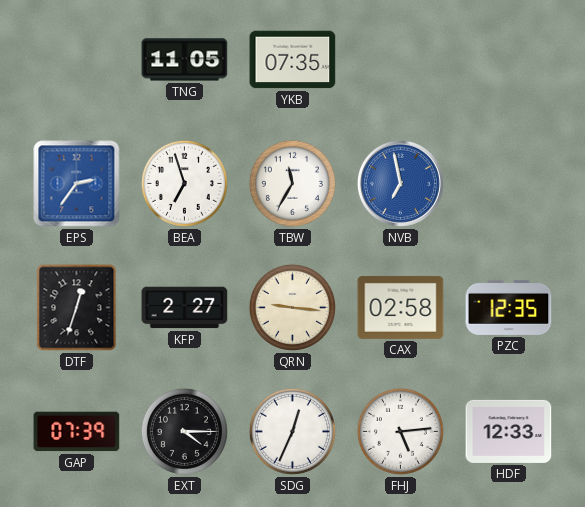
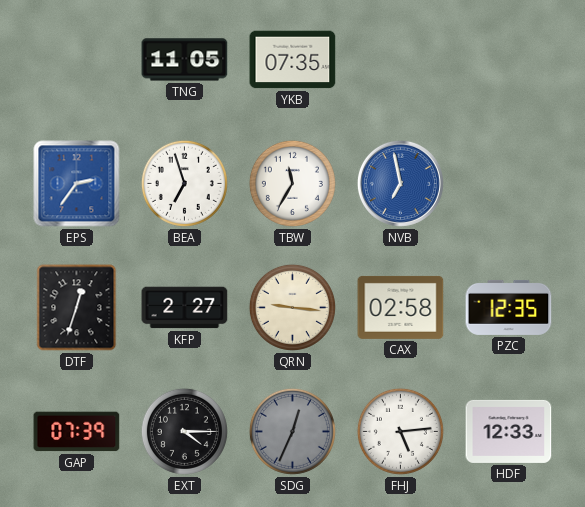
SDG dial: white -> grey
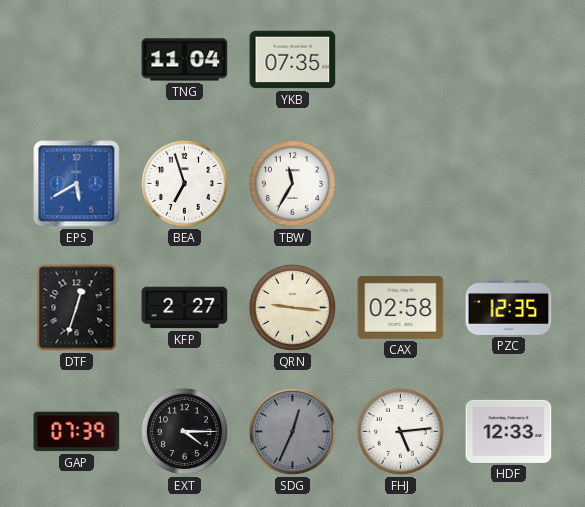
TNG: 11:05 -> 11:04
EPS: 2:36 -> 5:40
NVB: 6:58 -> none
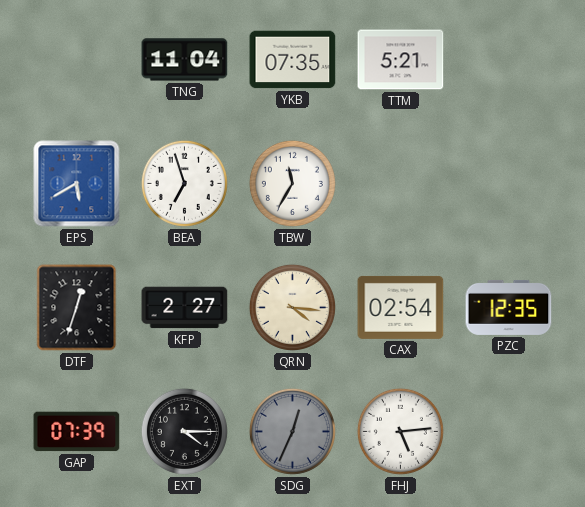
TTM: none -> 5:21
QRN: 9:16 -> 4:16
CAX: 02:58 -> 02:54
HDF: 12:33 -> none
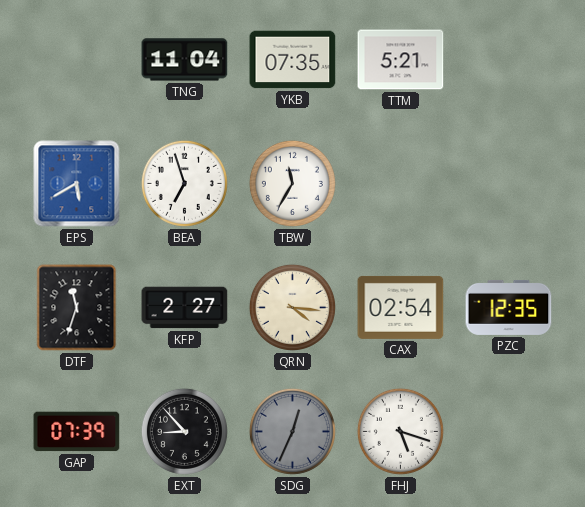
DTF: 12:33 -> 11:33
EXT: 4:15 -> 8:53
FHJ: 5:14 -> 5:18
